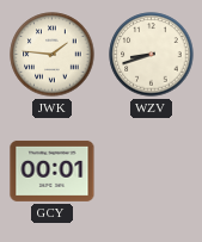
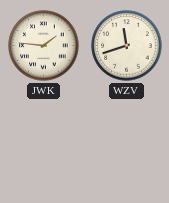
WZV: 8:42 -> 11:42
GCY: 00:01 -> none
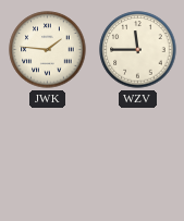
WZV: 11:42 -> 11:45
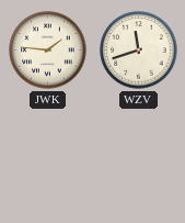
WZV: 11:45 -> 11:42
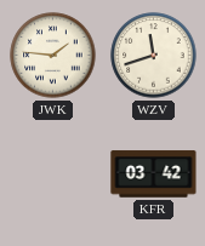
KFR: none -> 03:42
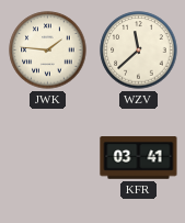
WZV: 11:42 -> 11:38
KFR: 03:42 -> 03:41
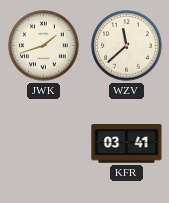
JWK: 1:46 -> 1:42
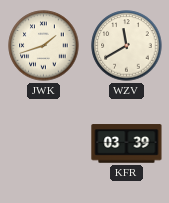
WZV: 11:38 -> 11:40
KFR: 03:41 -> 03:39
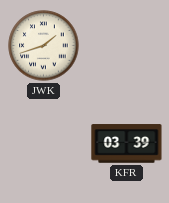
WZV: 11:40 -> none
